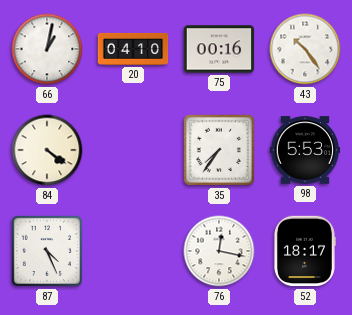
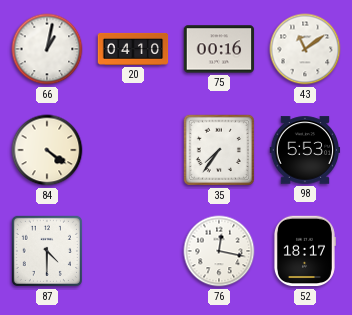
43: 10:24 -> 11:09
87: 4:26 -> 4:30
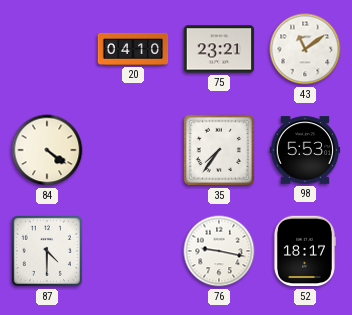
66: 1:02 -> none
75: 00:16 -> 23:21
76: 12:17 -> 9:17
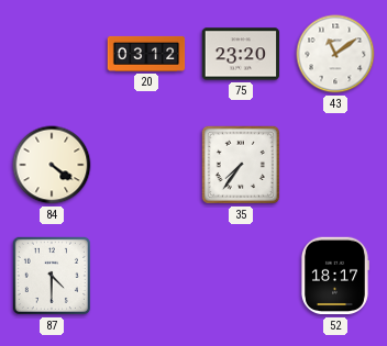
20: 04:10 -> 03:12
75: 23:21 -> 23:20
98: 5:53 -> none
76: 9:17 -> none
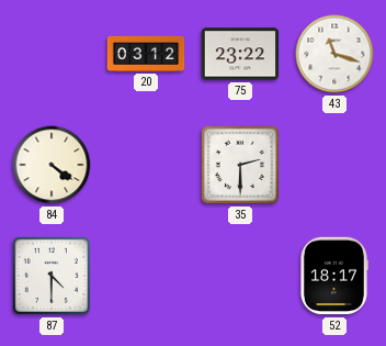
75: 23:20 -> 23:22
43: 11:09 -> 11:18
35: 7:36 -> 2:30
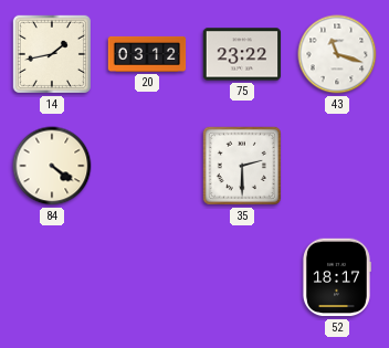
14: none -> 1:43
87: 4:30 -> none
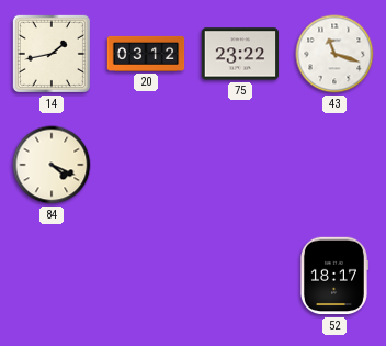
84: 4:21 -> 4:19
35: 2:30 -> none
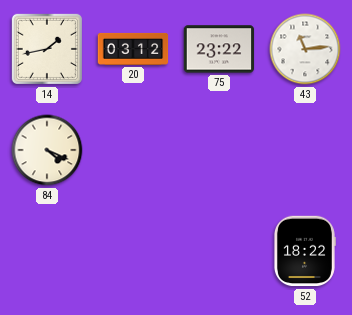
43: 11:18 -> 11:14
52: 18:17 -> 18:22
